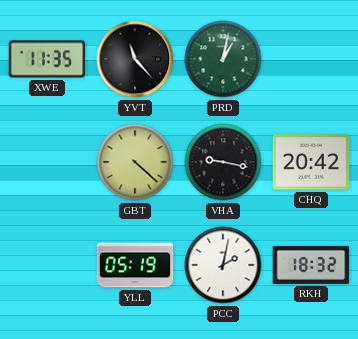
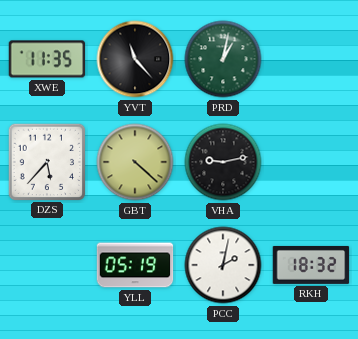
DZS: none -> 5:37
VHA: 9:17 -> 9:13
CHQ: 20:42 -> none
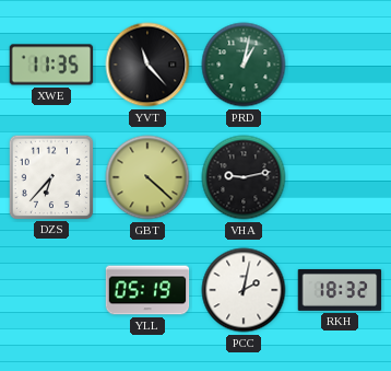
DZS: 5:37 -> 6:37
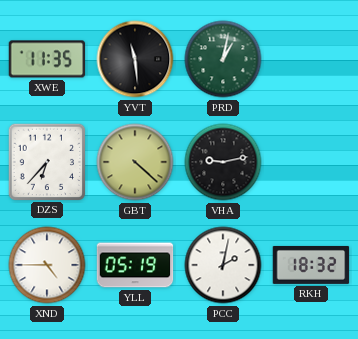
YVT: 11:23 -> 11:29
XND: none -> 4:45
